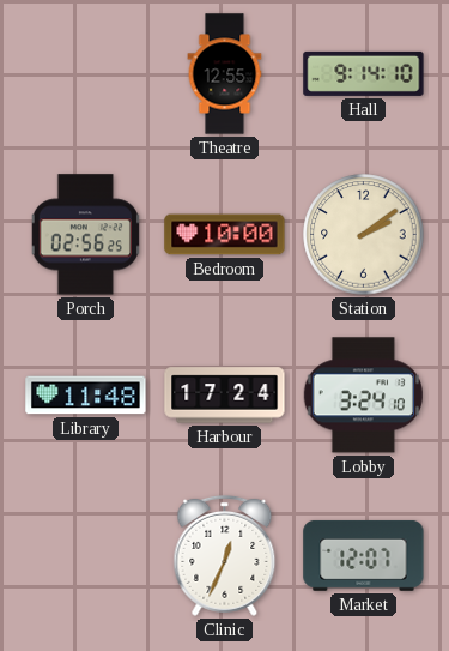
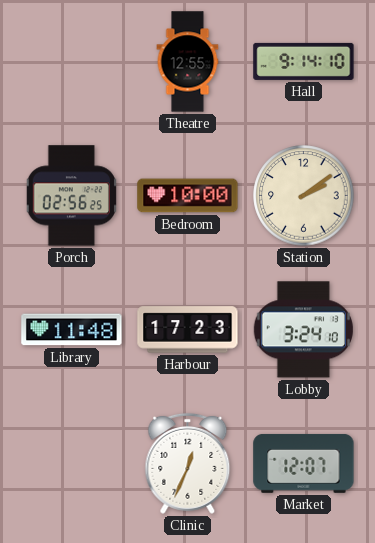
Harbour: 17:24 -> 17:23
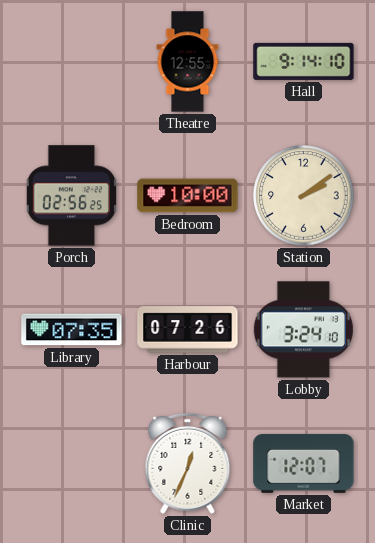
Library: 11:48 -> 07:35
Harbour: 17:23 -> 07:26
